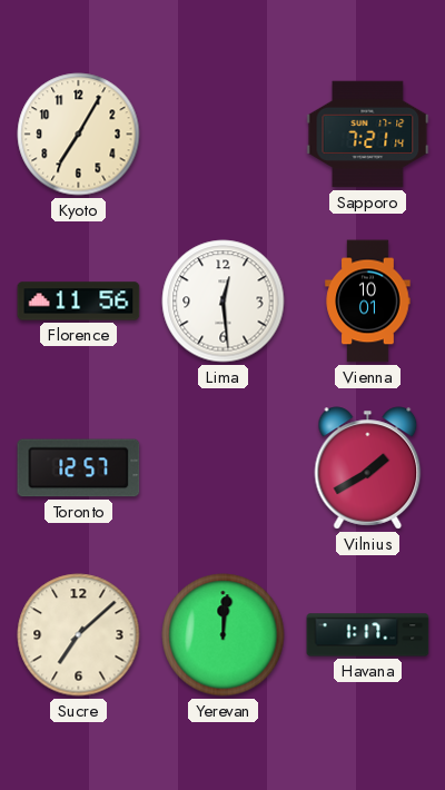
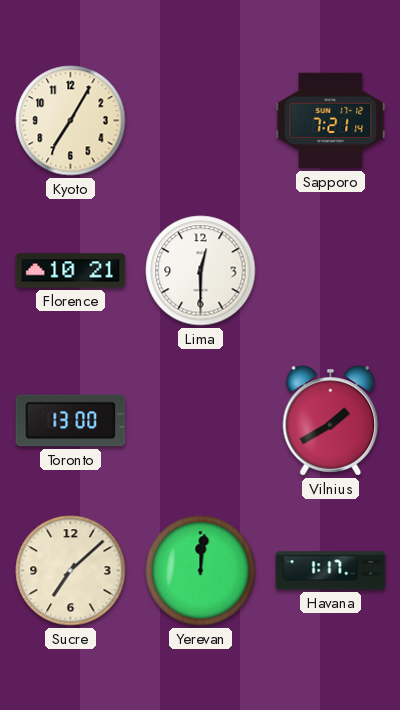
Florence: 11:56 -> 10:21
Lima: 12:29 -> 12:30
Vienna: 10:01 -> none
Toronto: 12:57 -> 13:00
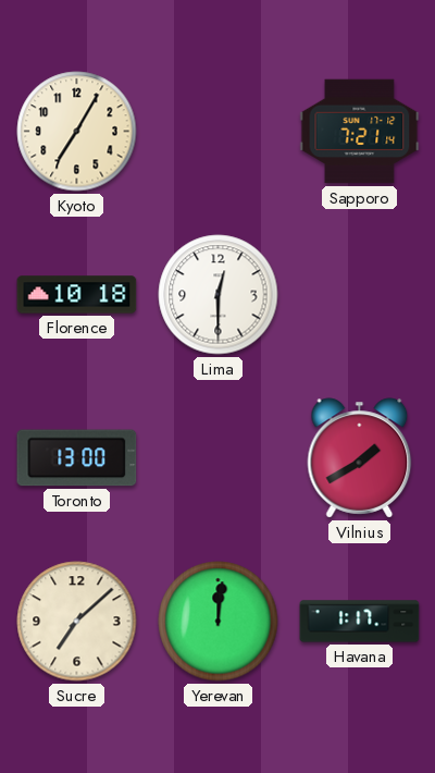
Florence: 10:21 -> 10:18
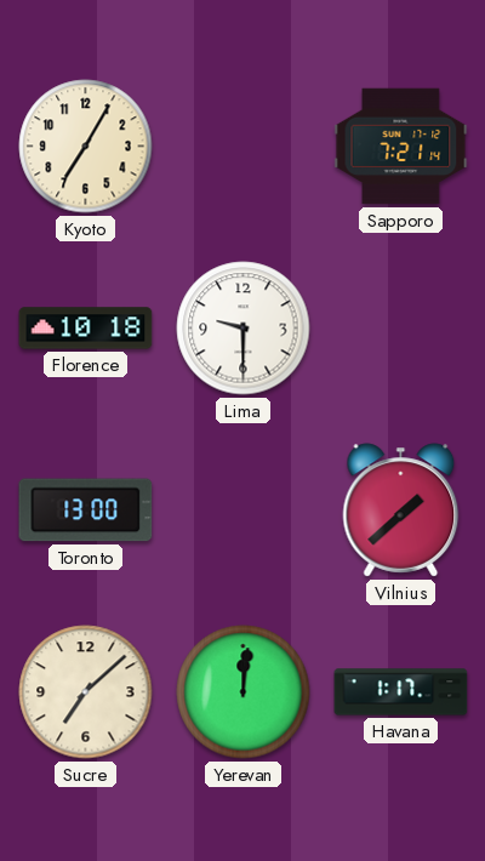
Lima: 12:30 -> 9:30
Vilnius: 1:40 -> 1:38
